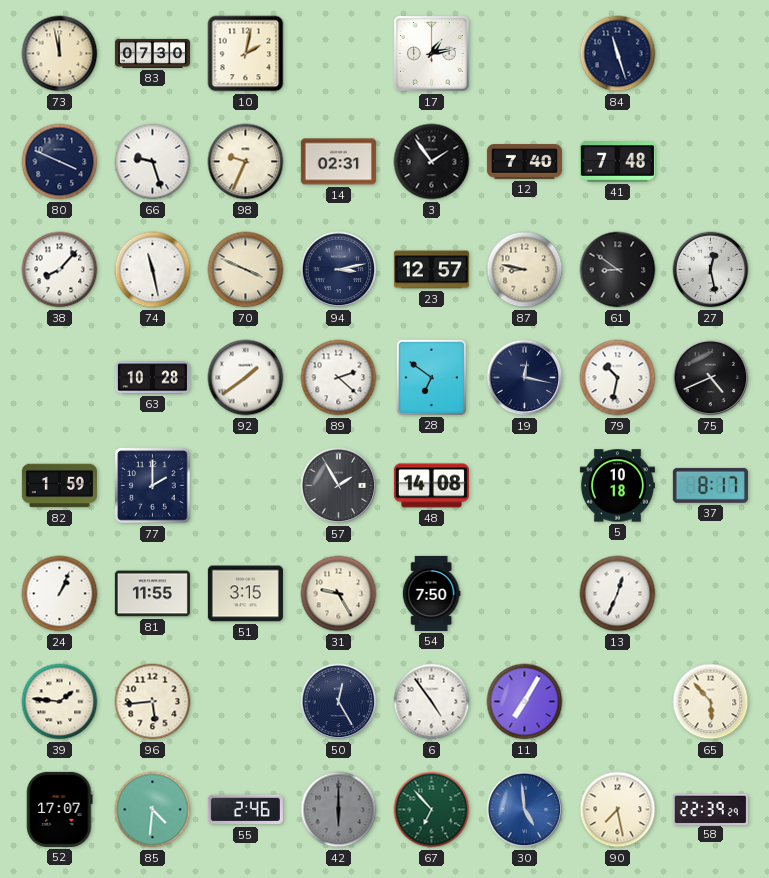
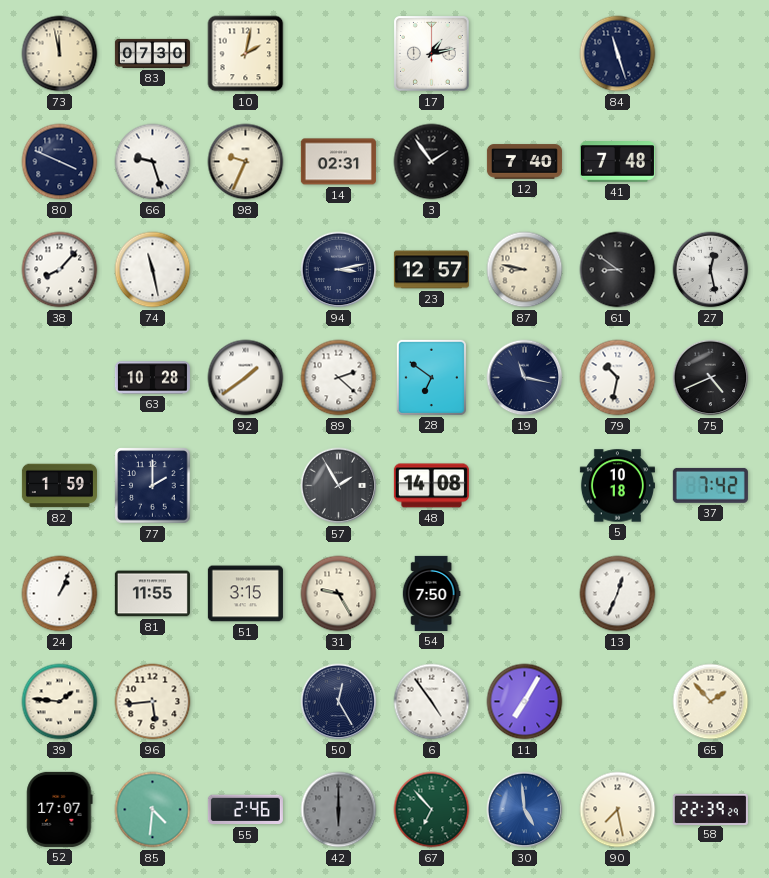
70: 3:49 -> none
19: 12:17 -> 11:17
37: 8:17 -> 7:42
65: 5:53 -> 1:53
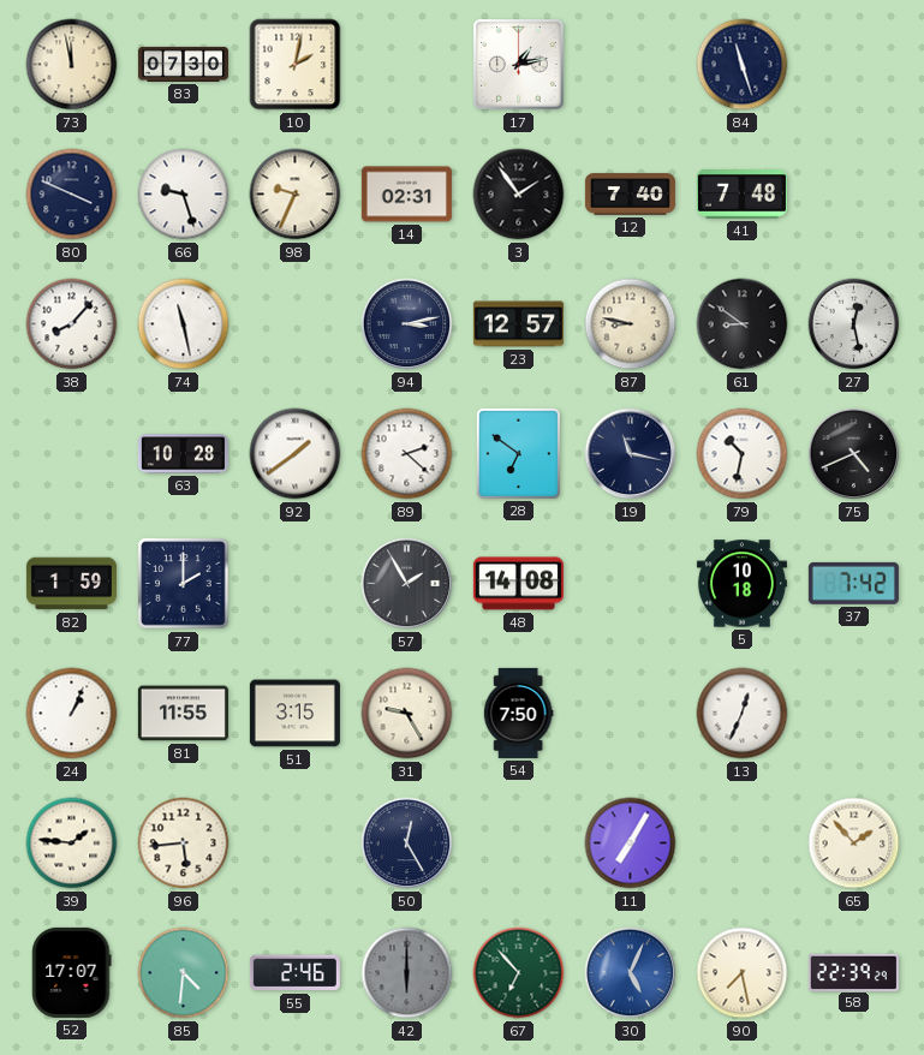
6: 4:54 -> none
30: 4:59 -> 5:04
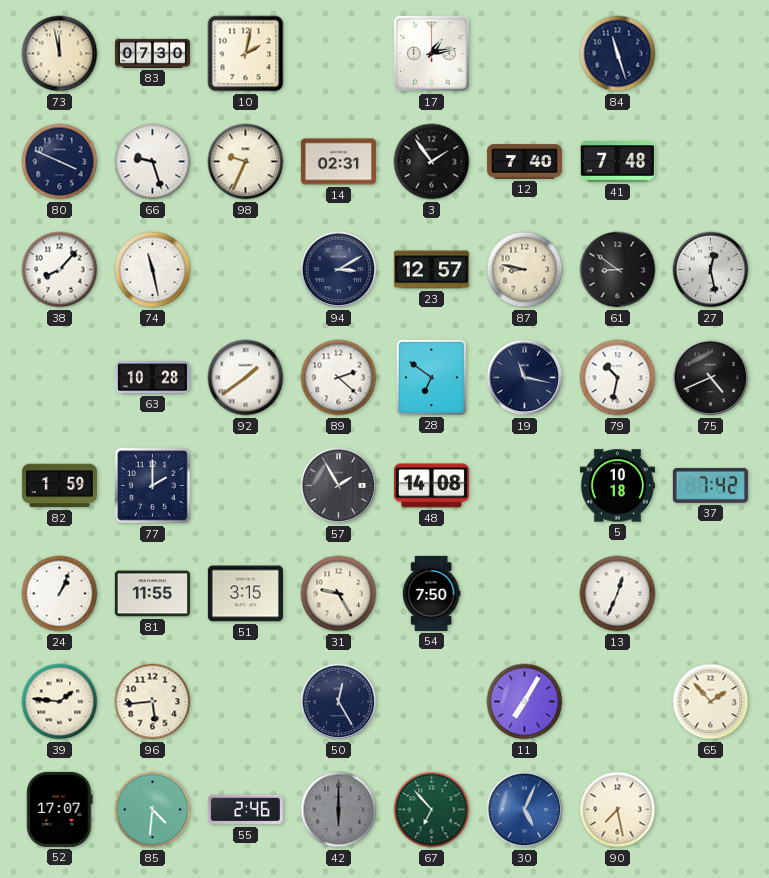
94: 3:13 -> 3:10
58: 22:39 -> none
